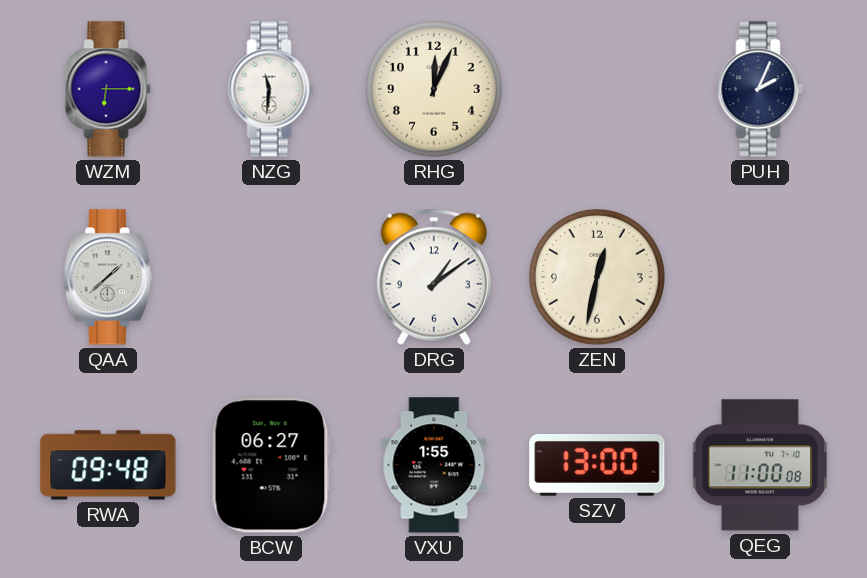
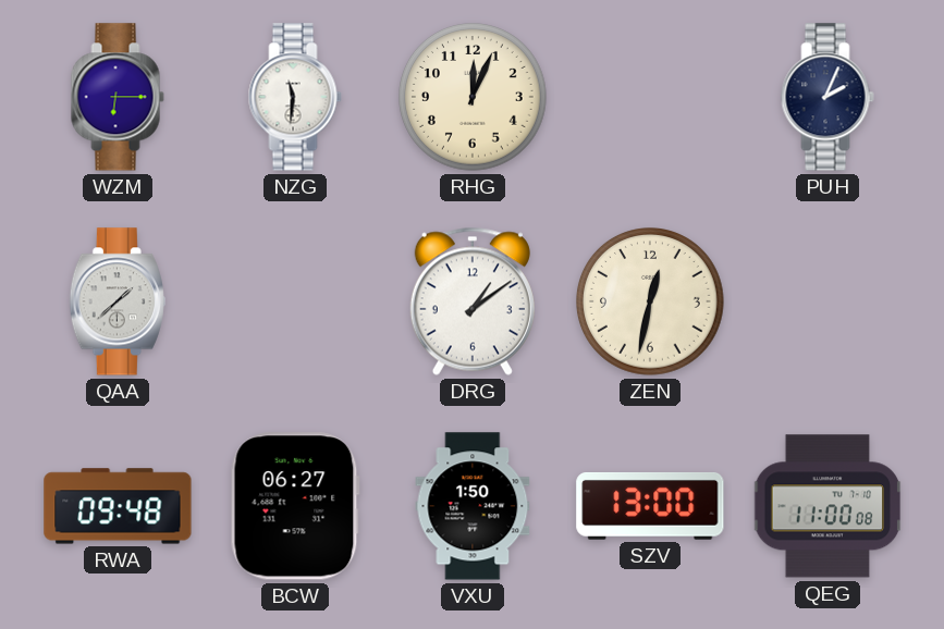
VXU: 1:55 -> 1:50
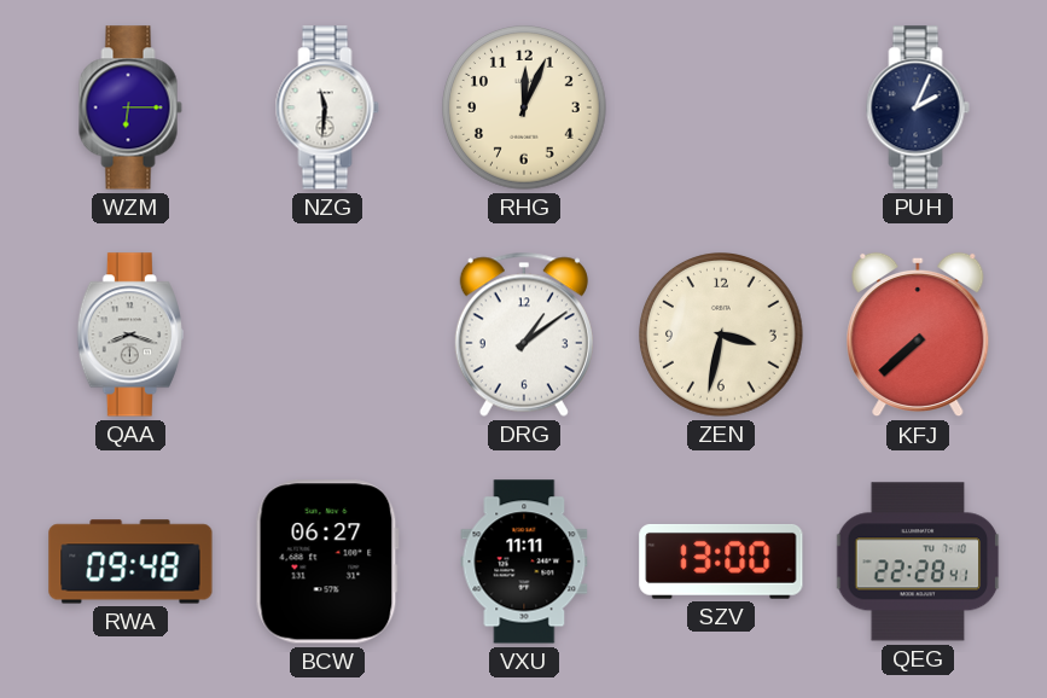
QAA: 1:38 -> 8:18
ZEN: 12:32 -> 3:32
KFJ: none -> 7:38
VXU: 1:50 -> 11:11
QEG: 11:00 -> 22:28
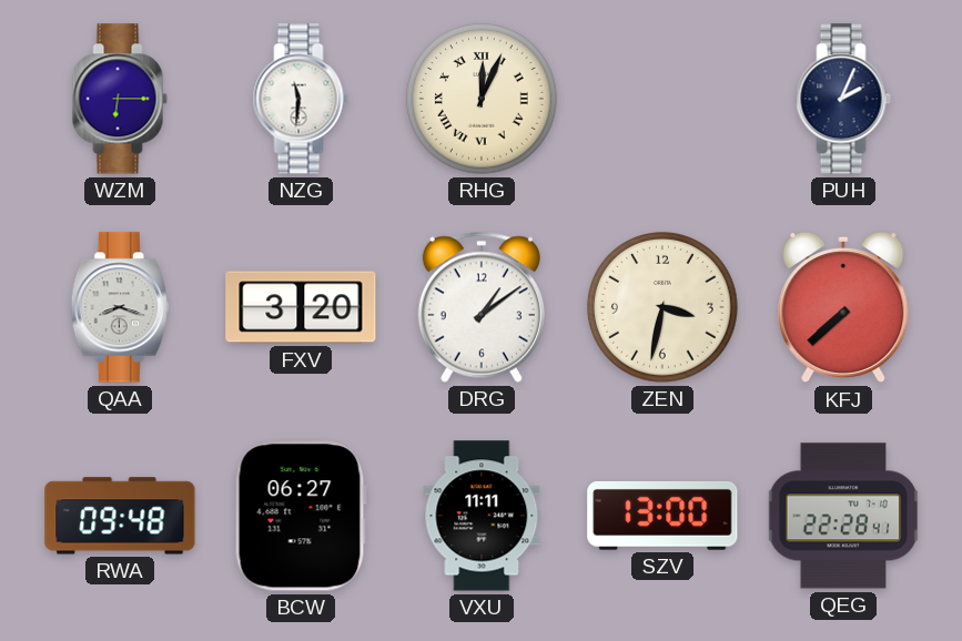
RHG numerals: Arabic -> Roman
FXV: none -> 3:20
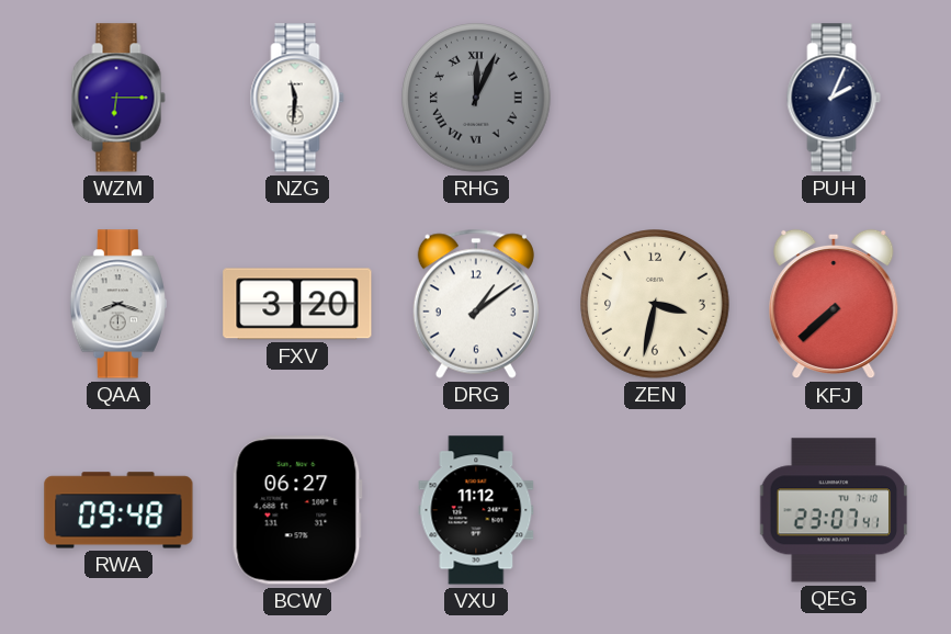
RHG dial: cream -> grey
VXU: 11:11 -> 11:12
SZV: 13:00 -> none
QEG: 22:28 -> 23:07
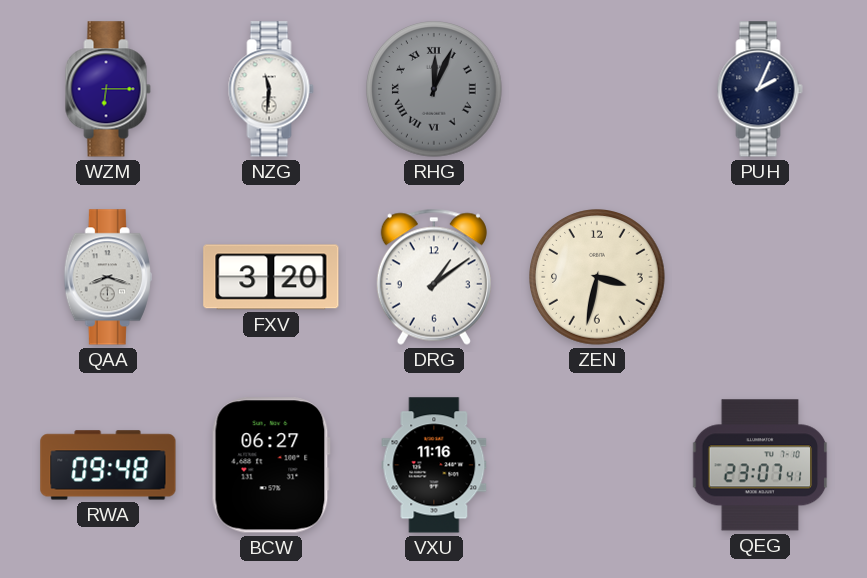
KFJ: 7:38 -> none
VXU: 11:12 -> 11:16
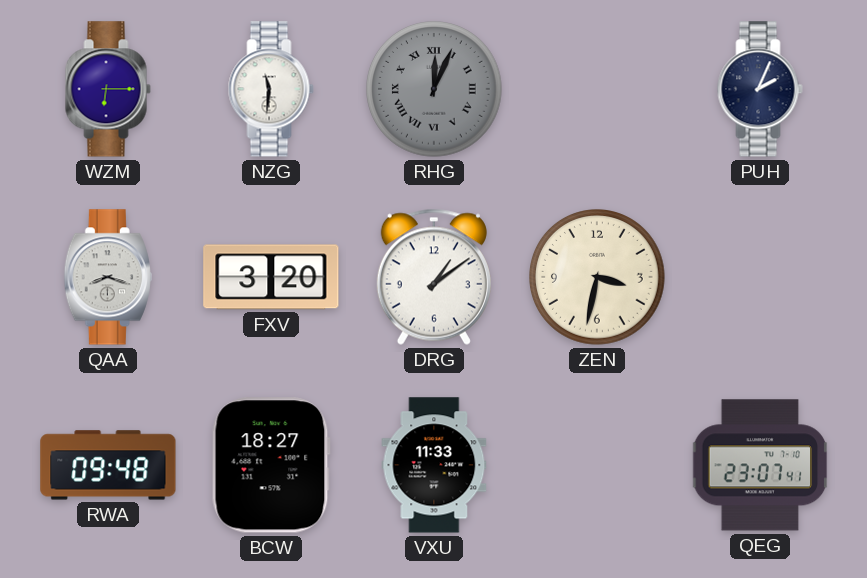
BCW: 06:27 -> 18:27
VXU: 11:16 -> 11:33
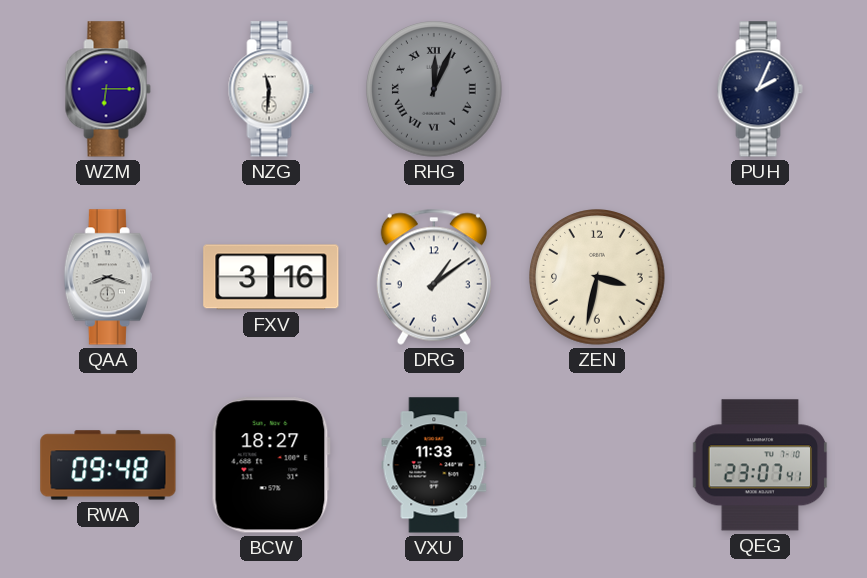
FXV: 3:20 -> 3:16
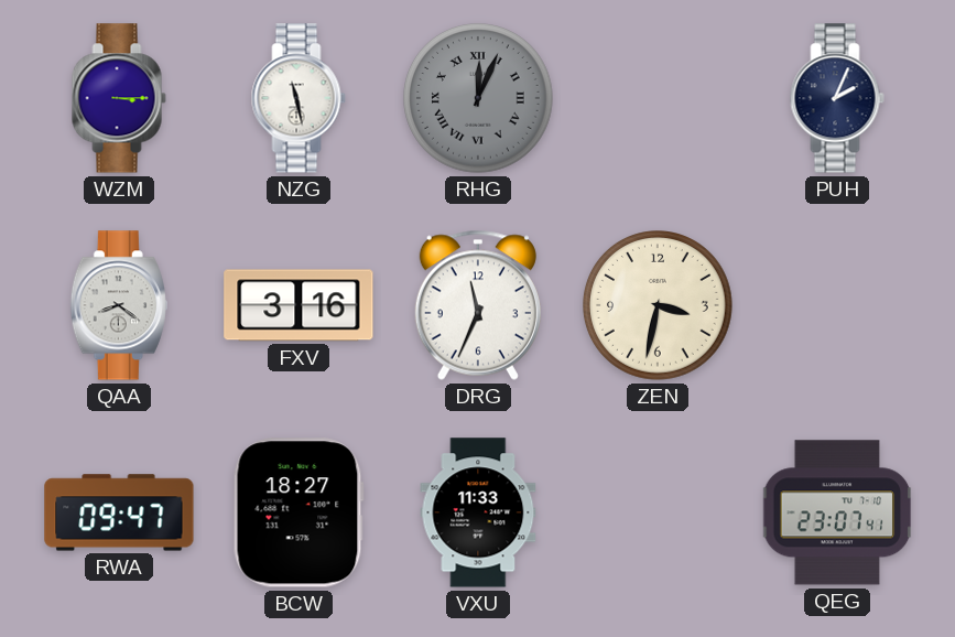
WZM: 6:15 -> 3:15
NZG: 11:31 -> 11:28
QAA: 8:18 -> 8:21
DRG: 1:09 -> 11:34
RWA: 09:48 -> 09:47
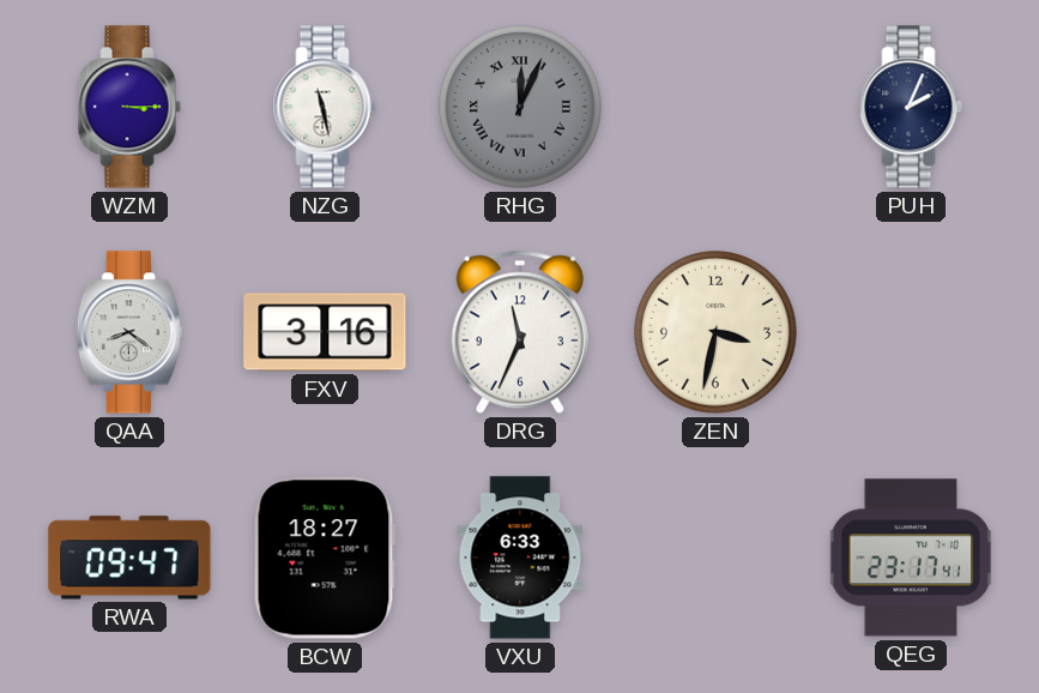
VXU: 11:33 -> 6:33
QEG: 23:07 -> 23:17
